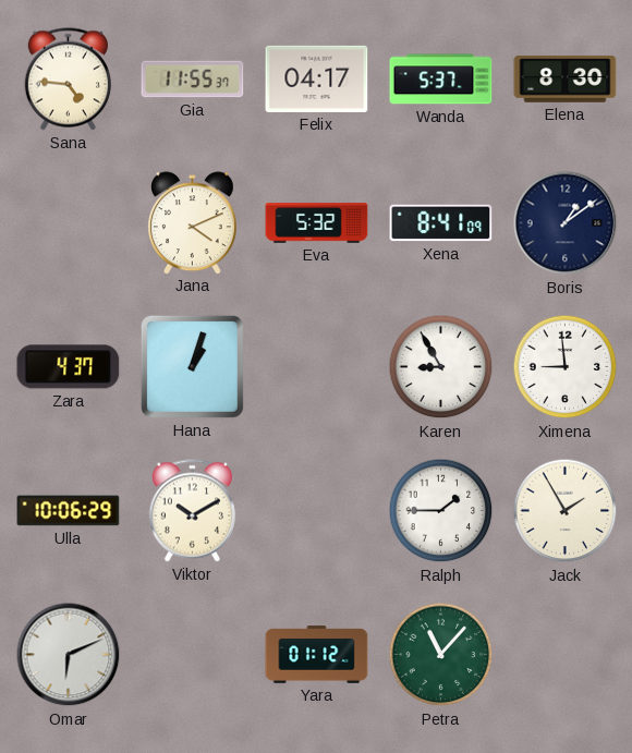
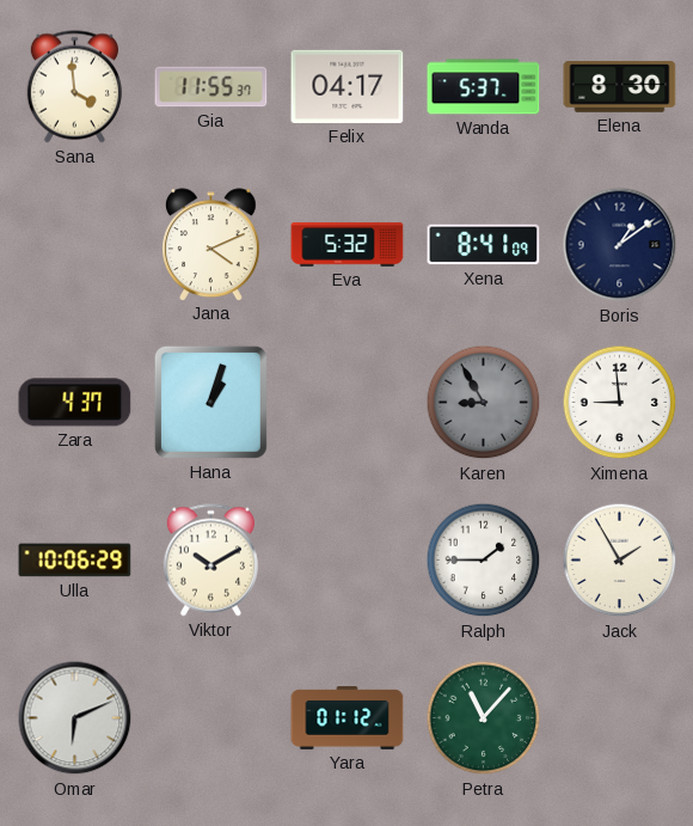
Sana: 4:46 -> 3:59
Karen dial: white -> grey
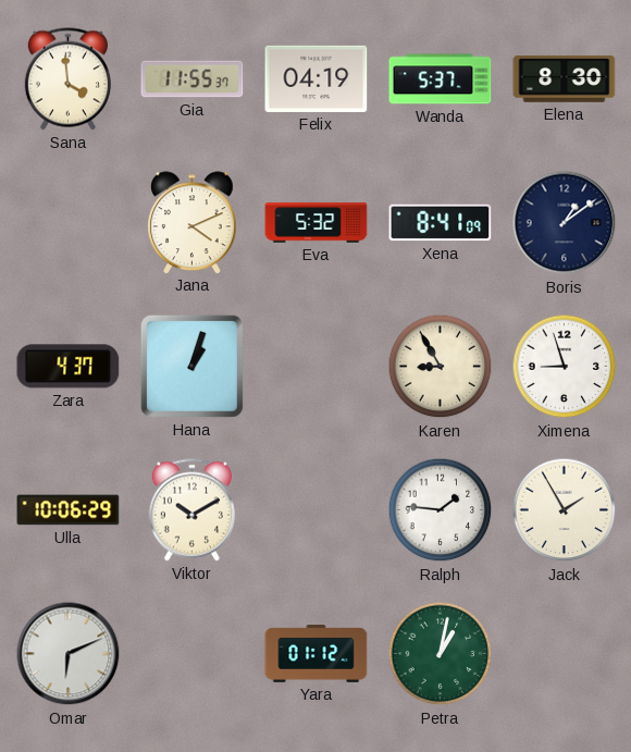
Felix: 04:17 -> 04:19
Karen dial: grey -> cream
Ximena: 8:59 -> 8:57
Ralph: 1:45 -> 1:46
Petra: 11:07 -> 1:02
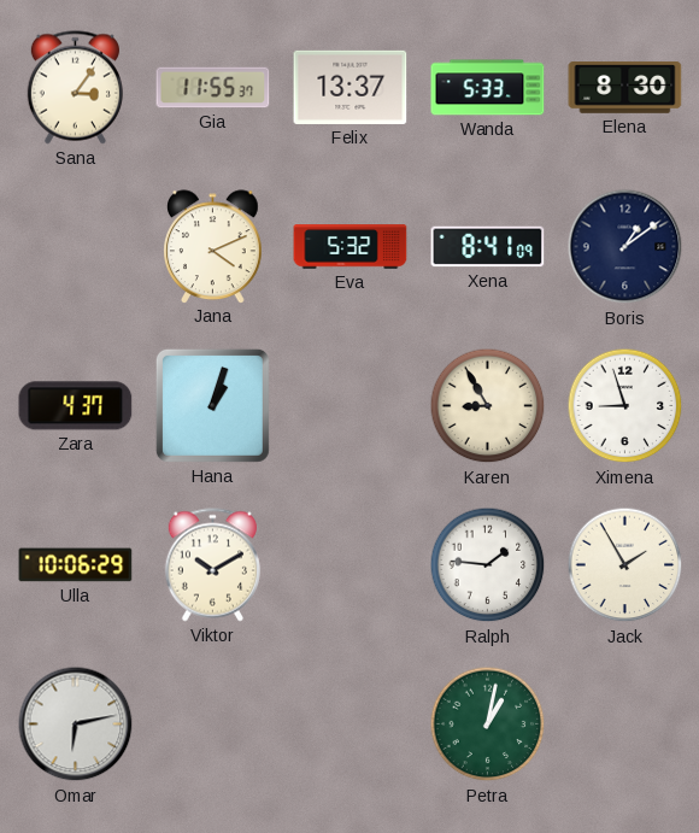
Sana: 3:59 -> 3:06
Felix: 04:19 -> 13:37
Wanda: 5:37 -> 5:33
Omar: 6:11 -> 6:13
Yara: 01:12 -> none
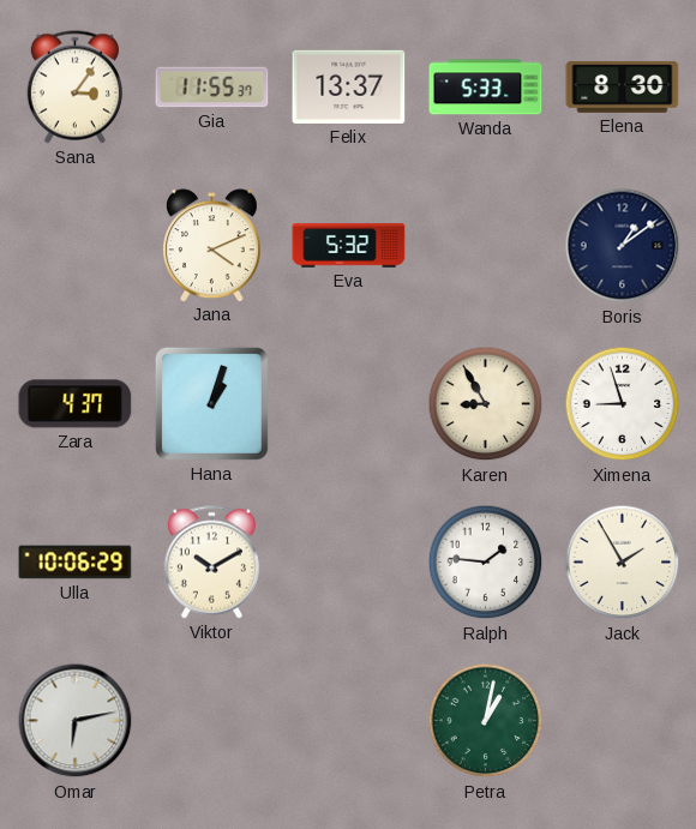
Xena: 8:41 -> none
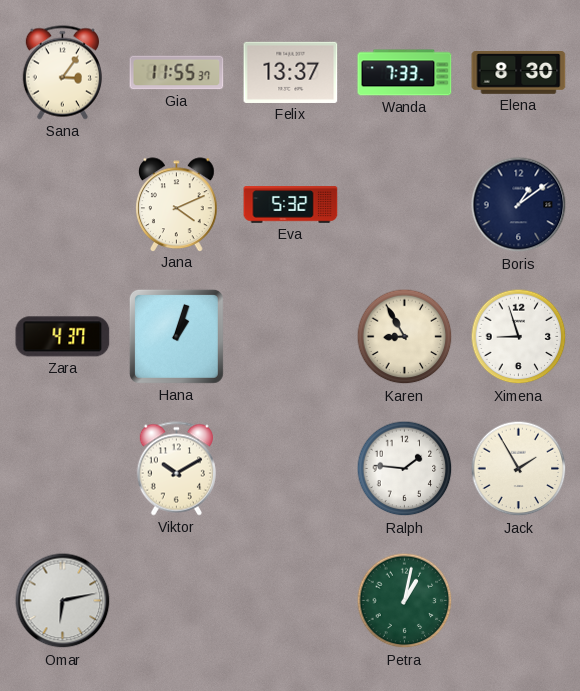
Wanda: 5:33 -> 7:33
Ulla: 10:06 -> none
